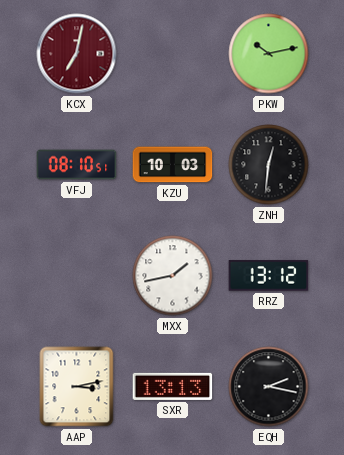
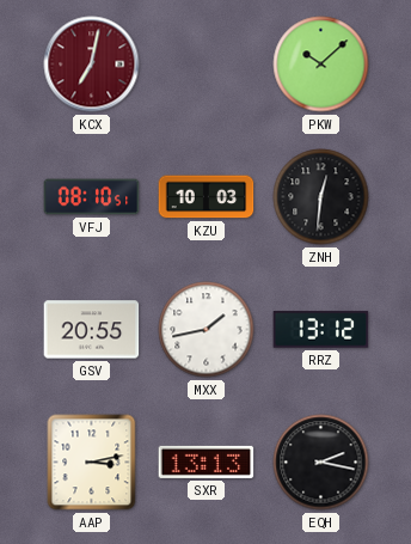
PKW: 10:13 -> 10:08
GSV: none -> 20:55
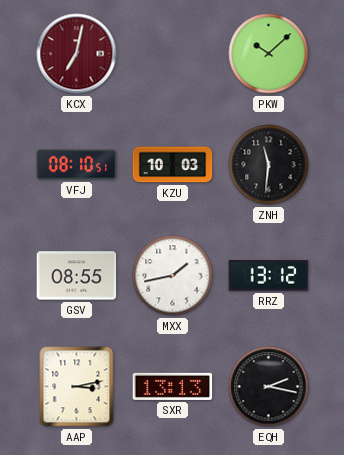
ZNH: 12:31 -> 11:31
GSV: 20:55 -> 08:55
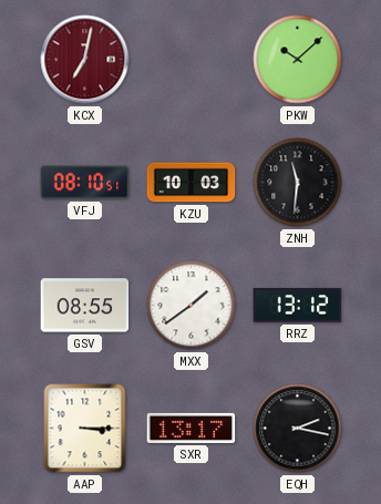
MXX: 1:43 -> 1:39
AAP: 3:13 -> 3:15
SXR: 13:13 -> 13:17
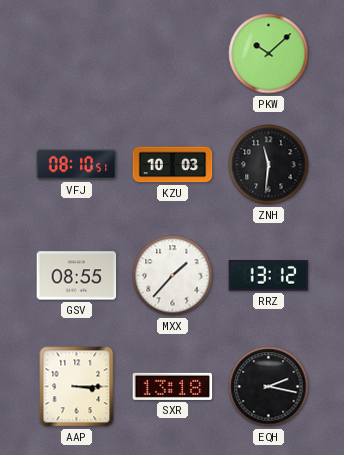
KCX: 7:02 -> none
MXX: 1:39 -> 1:37
SXR: 13:17 -> 13:18
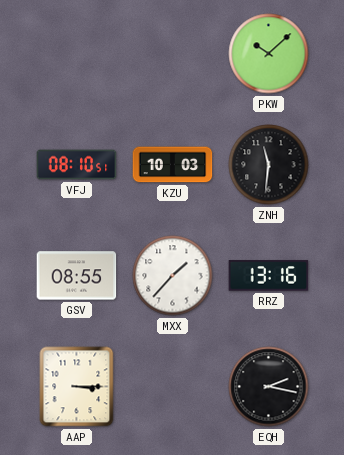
RRZ: 13:12 -> 13:16
SXR: 13:18 -> none
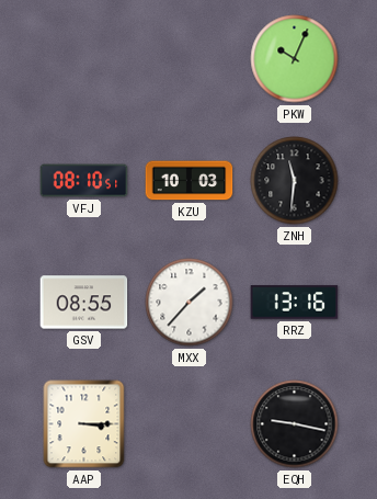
PKW: 10:08 -> 10:04
EQH: 2:17 -> 9:17
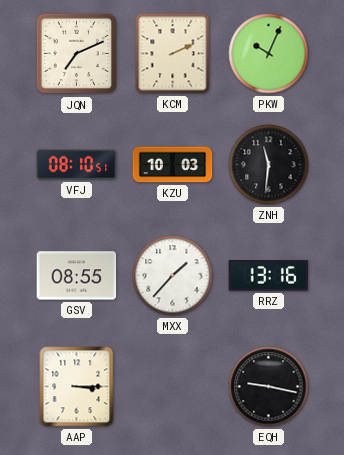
JQN: none -> 7:11
KCM: none -> 2:11
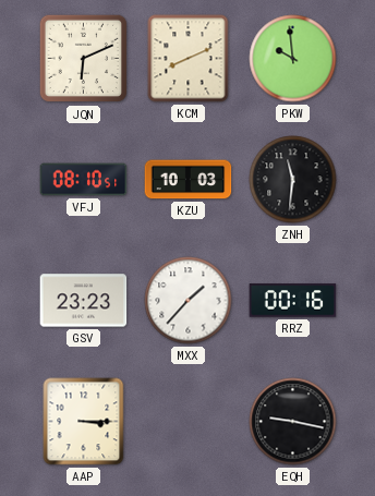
JQN: 7:11 -> 6:11
KCM: 2:11 -> 8:11
PKW: 10:04 -> 9:59
GSV: 08:55 -> 23:23
RRZ: 13:16 -> 00:16
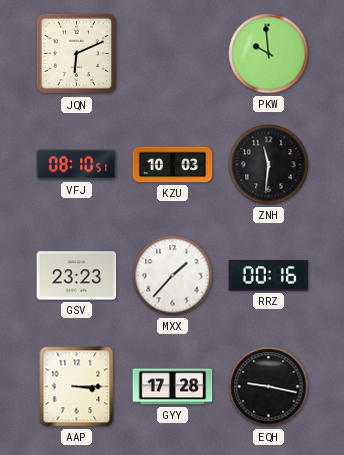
KCM: 8:11 -> none
GYY: none -> 17:28
